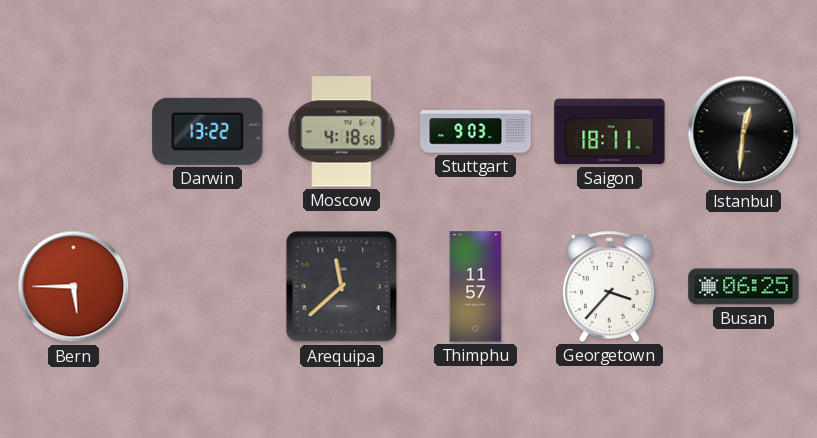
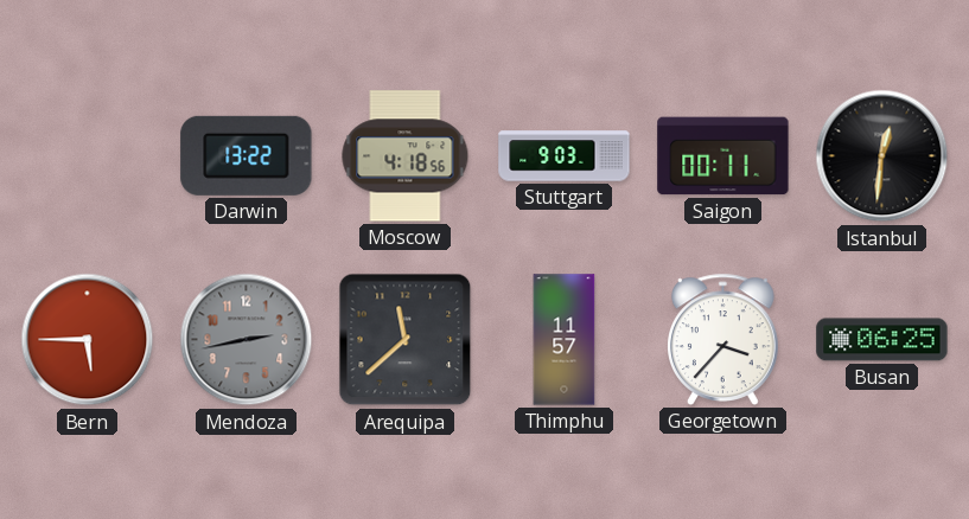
Saigon: 18:11 -> 00:11
Mendoza: none -> 2:43
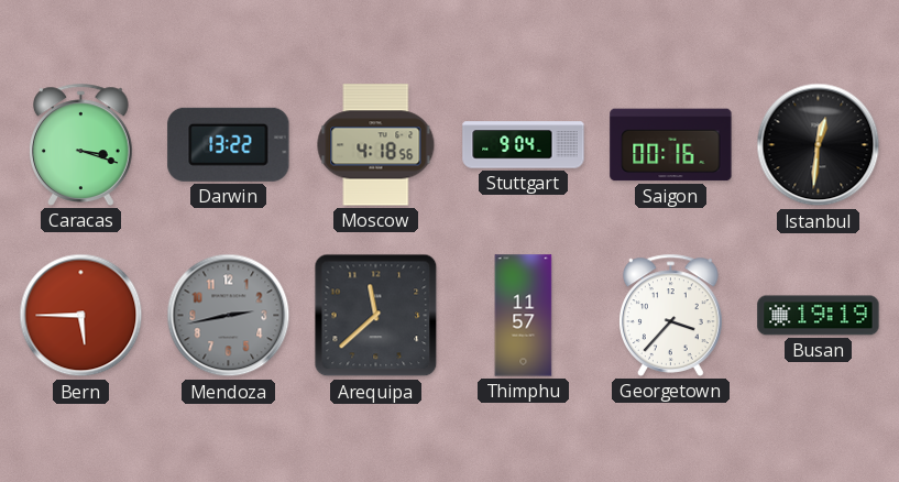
Caracas: none -> 3:18
Stuttgart: 9:03 -> 9:04
Saigon: 00:11 -> 00:16
Busan: 06:25 -> 19:19
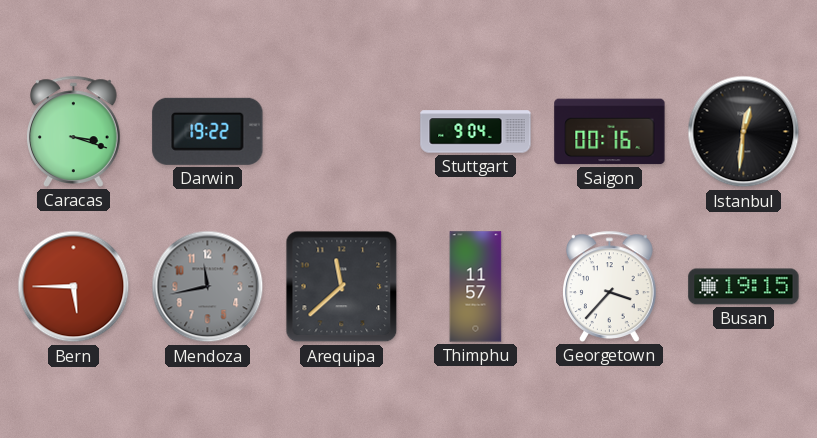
Darwin: 13:22 -> 19:22
Moscow: 4:18 -> none
Mendoza: 2:43 -> 11:43
Busan: 19:19 -> 19:15
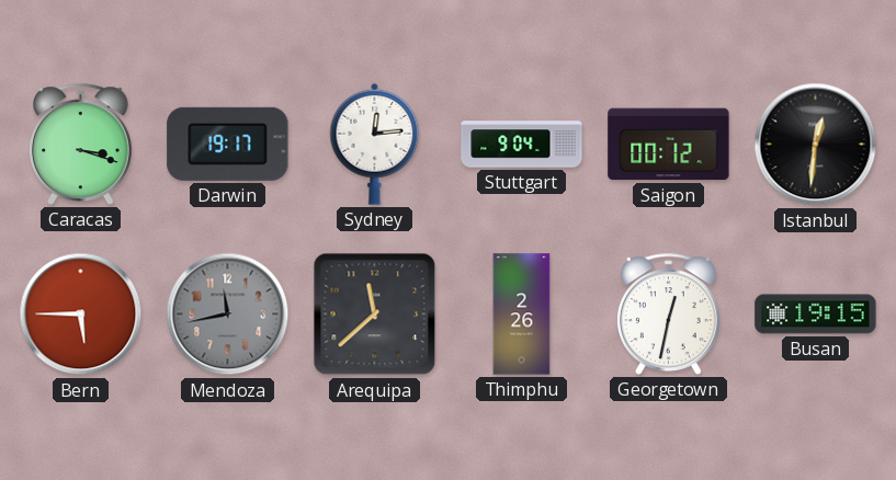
Darwin: 19:22 -> 19:17
Sydney: none -> 12:14
Saigon: 00:16 -> 00:12
Thimphu: 11:57 -> 2:26
Georgetown: 3:37 -> 12:32
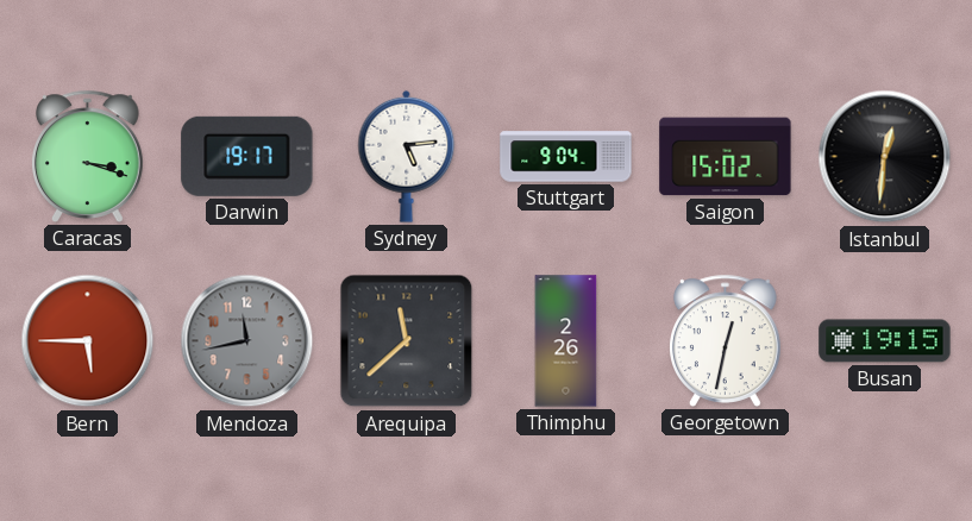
Sydney: 12:14 -> 5:14
Saigon: 00:12 -> 15:02
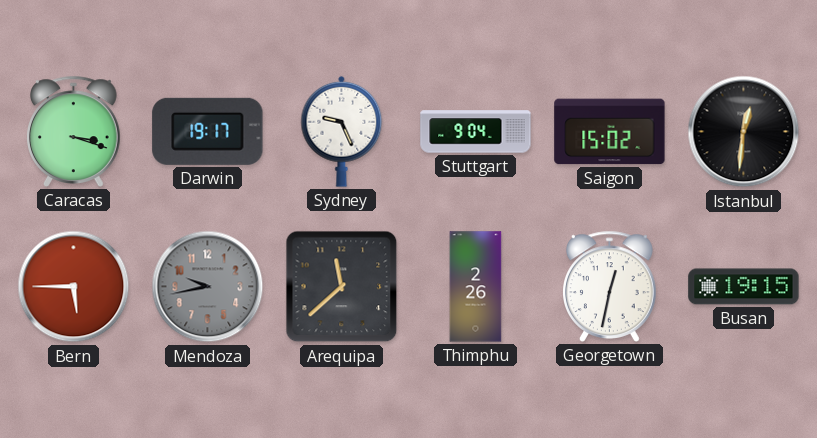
Sydney: 5:14 -> 9:26
Mendoza: 11:43 -> 9:43
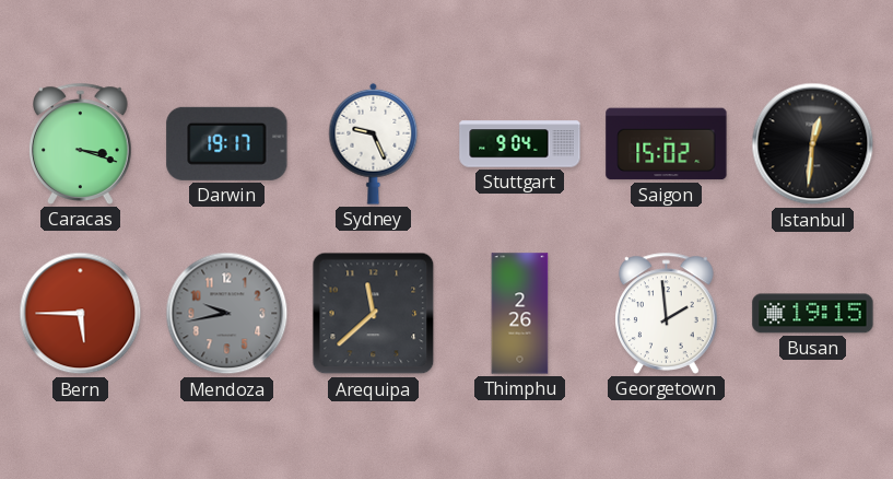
Georgetown: 12:32 -> 1:59
